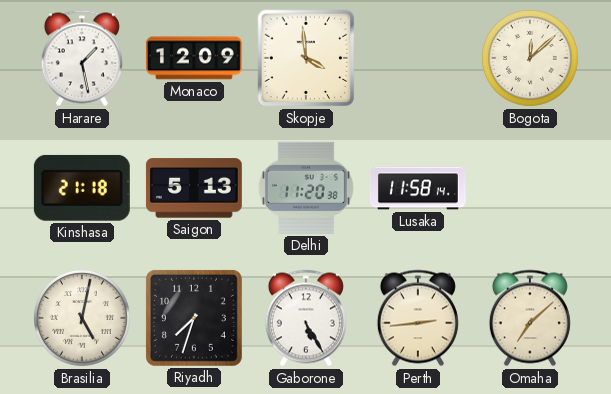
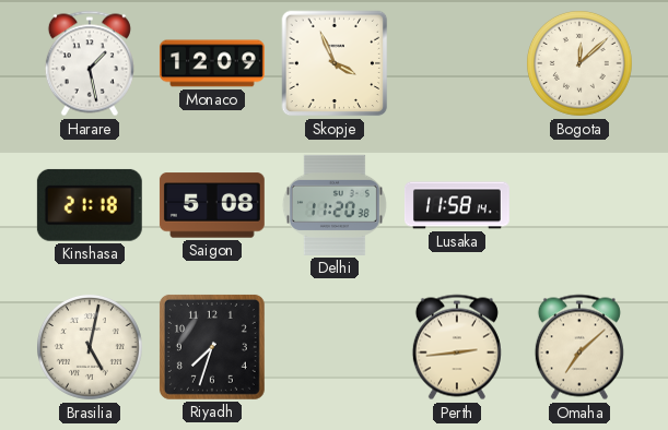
Skopje: 3:59 -> 3:56
Saigon: 5:13 -> 5:08
Gaborone: 5:25 -> none
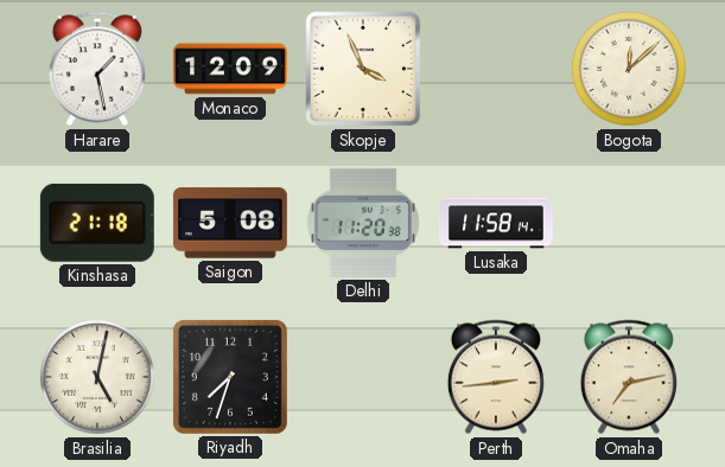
Omaha: 7:08 -> 7:13
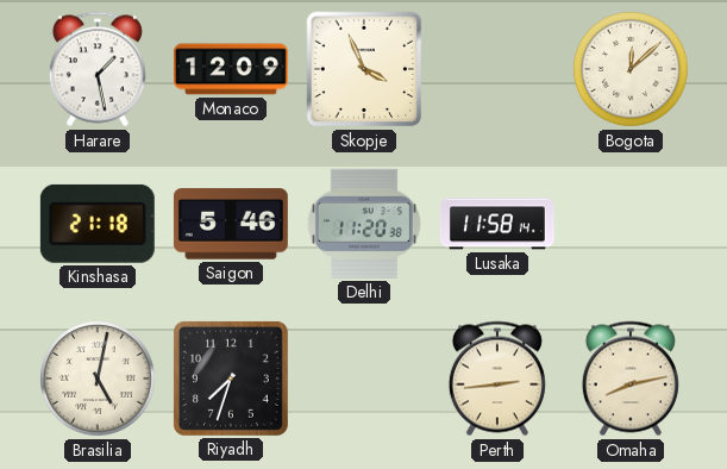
Saigon: 5:08 -> 5:46
Omaha: 7:13 -> 8:13
